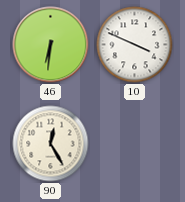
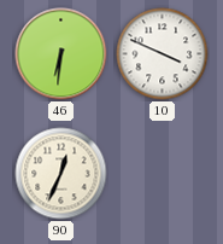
90: 12:25 -> 12:34
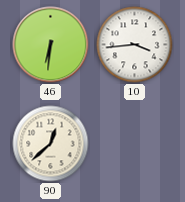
10: 3:49 -> 3:44
90: 12:34 -> 12:38
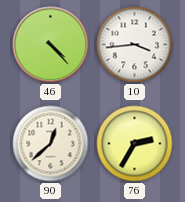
46: 6:31 -> 4:23
76: none -> 2:35
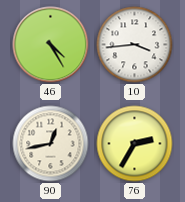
46: 4:23 -> 4:25
90: 12:38 -> 12:43
